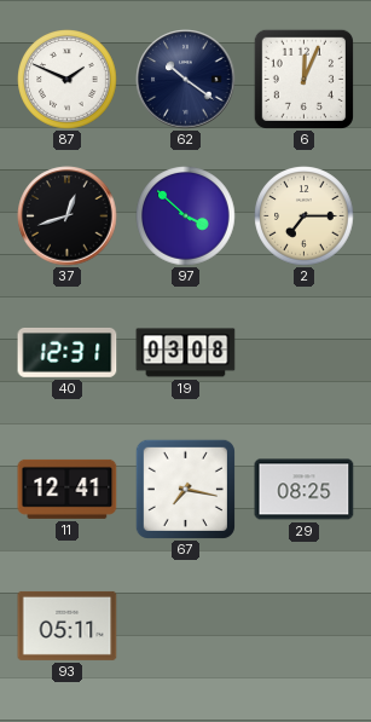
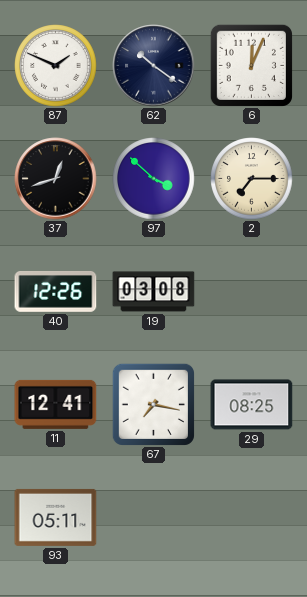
40: 12:31 -> 12:26
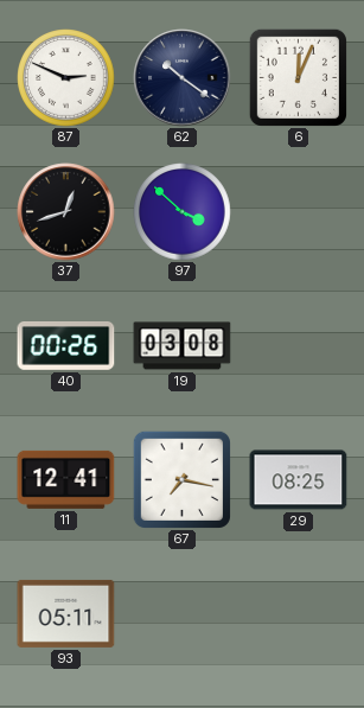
87: 1:49 -> 2:49
2: 7:15 -> none
40: 12:26 -> 00:26
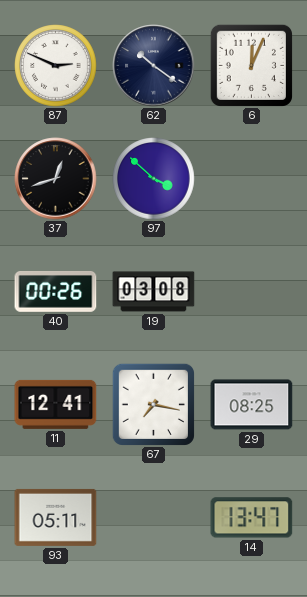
14: none -> 13:47
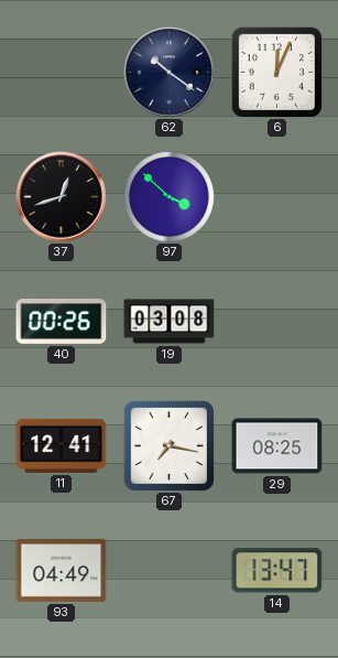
87: 2:49 -> none
93: 05:11 -> 04:49
